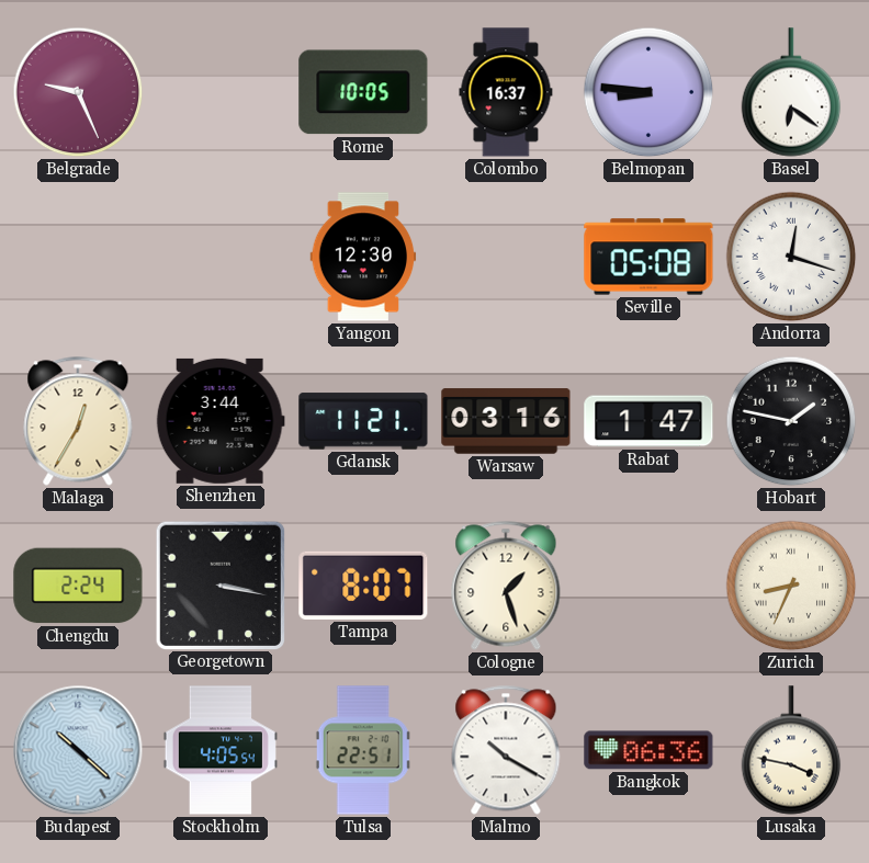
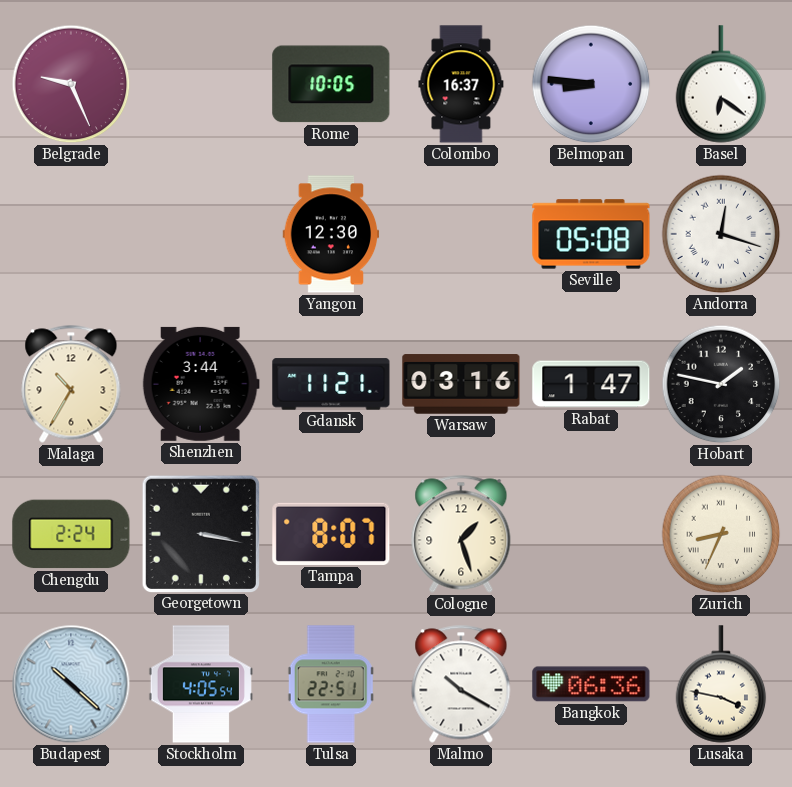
Malaga: 12:35 -> 10:35
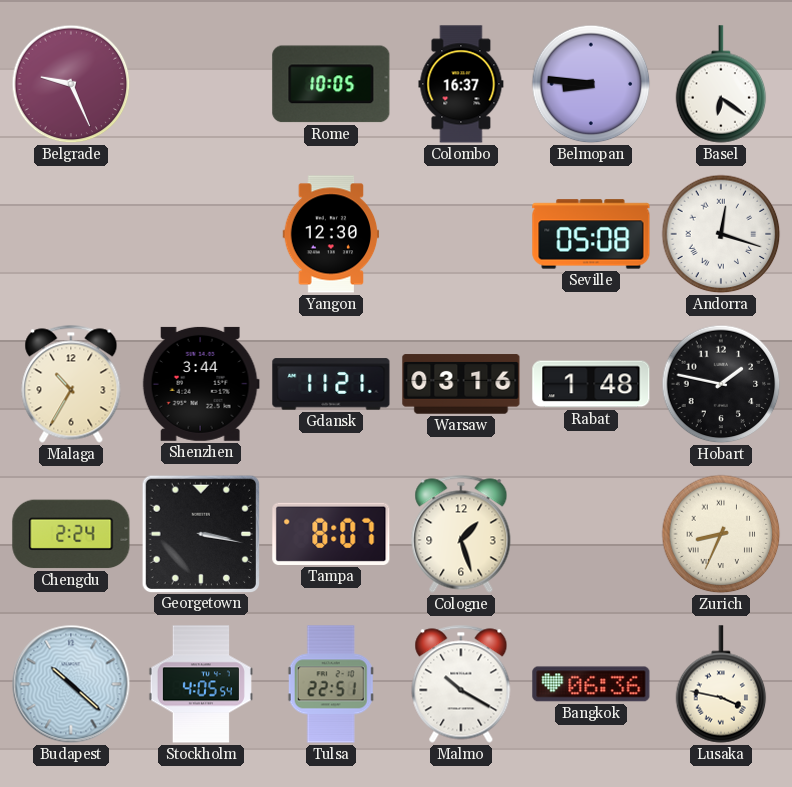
Rabat: 1:47 -> 1:48
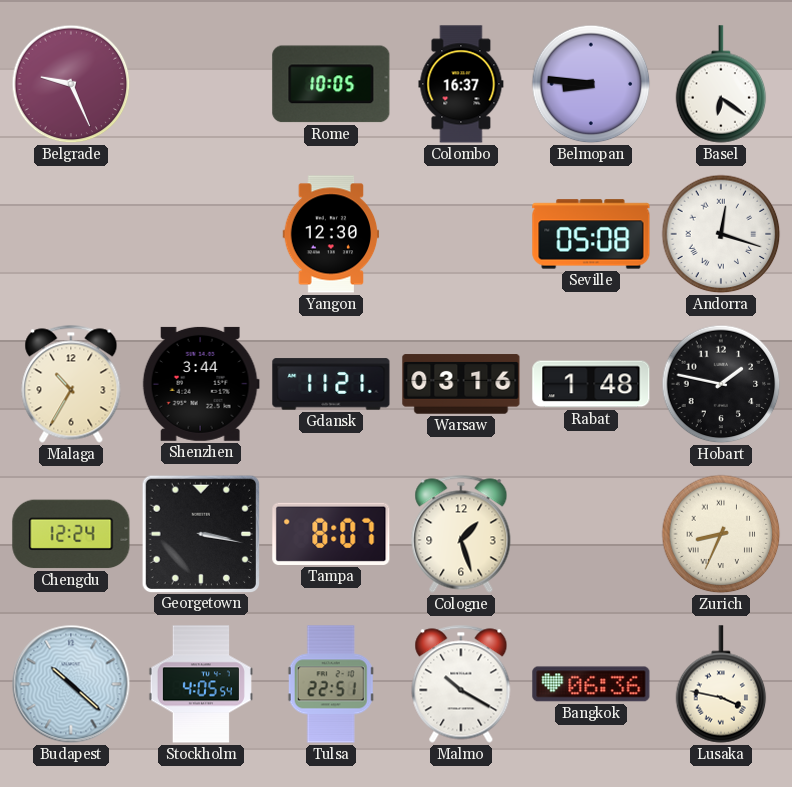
Chengdu: 2:24 -> 12:24
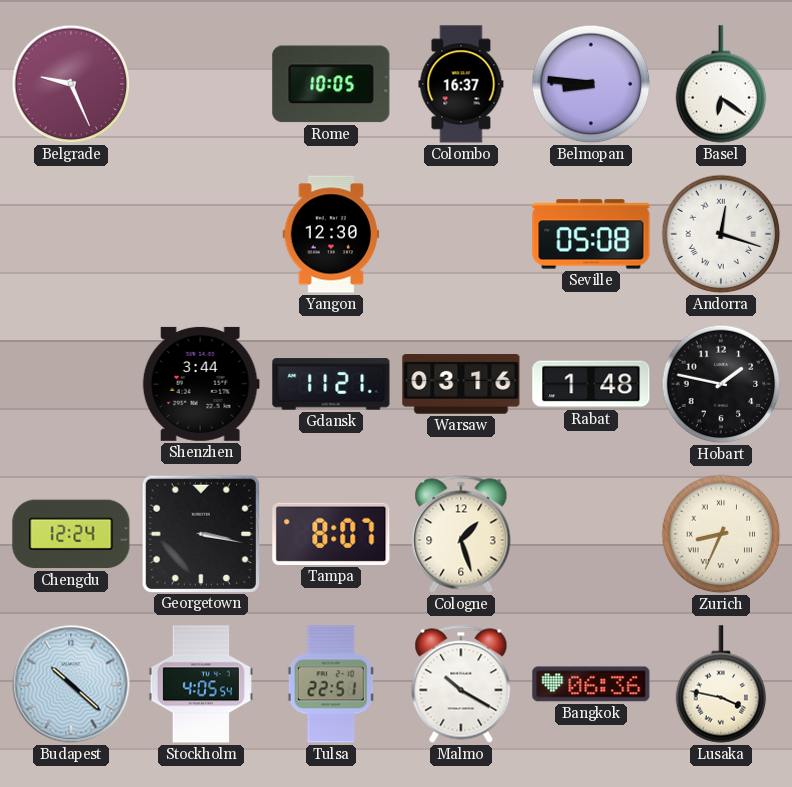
Malaga: 10:35 -> none
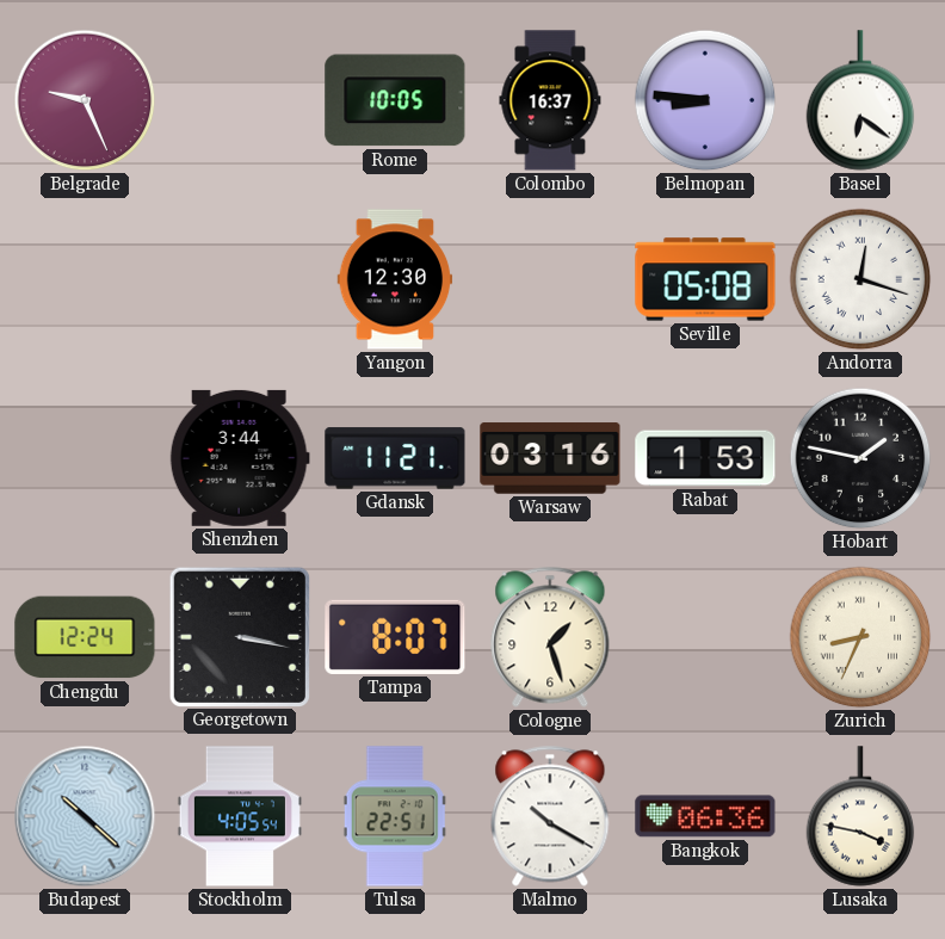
Rabat: 1:48 -> 1:53
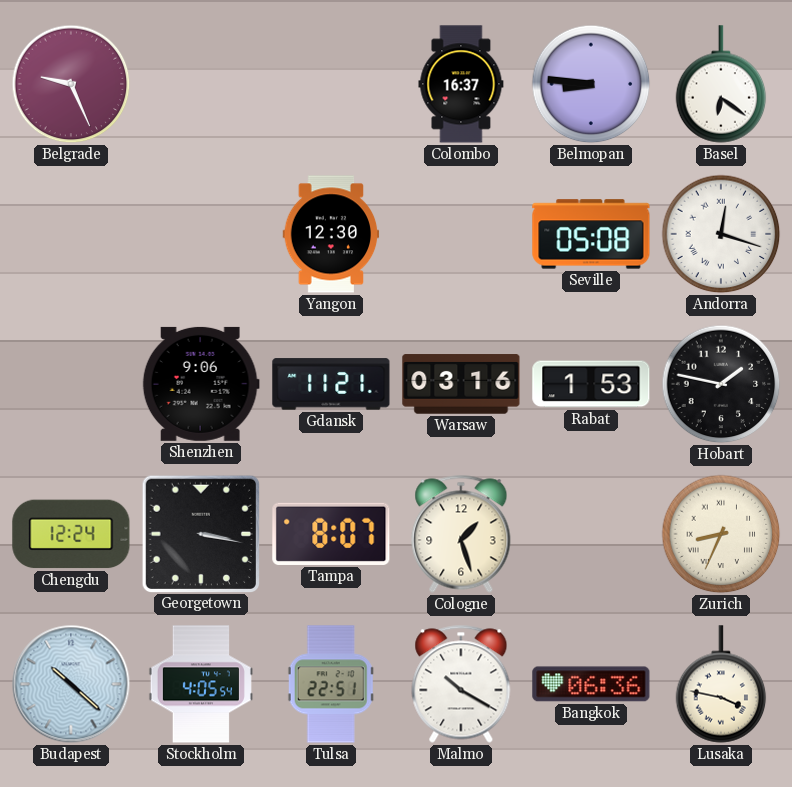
Rome: 10:05 -> none
Shenzhen: 3:44 -> 9:06
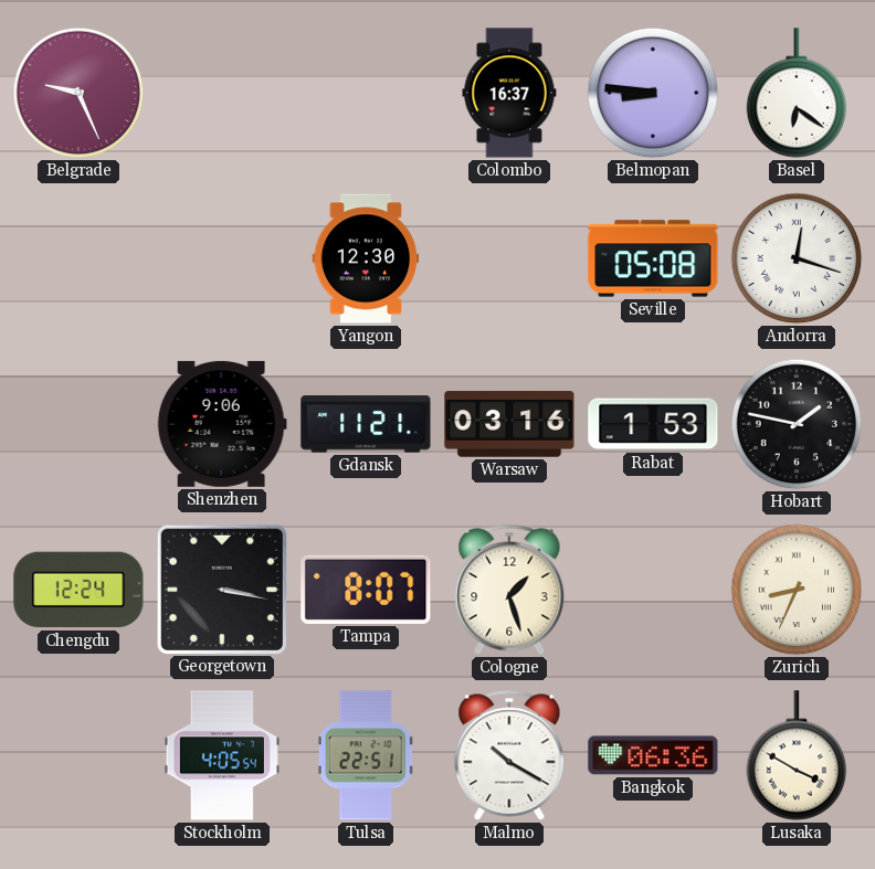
Budapest: 10:22 -> none
Lusaka: 3:47 -> 3:50
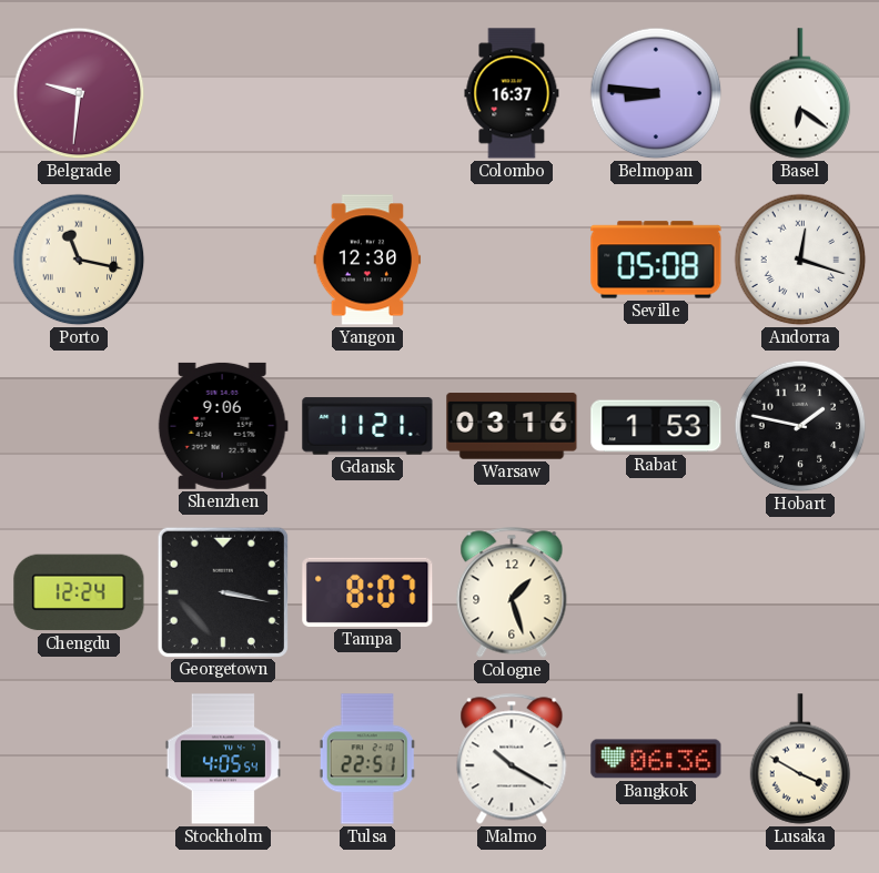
Belgrade: 9:26 -> 9:31
Porto: none -> 11:17
Zurich: 8:34 -> none
